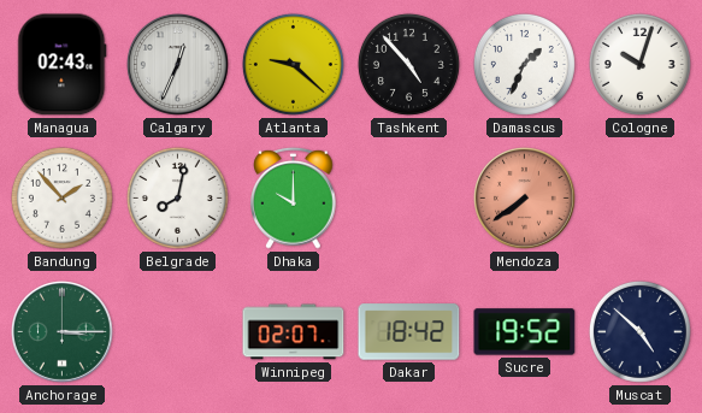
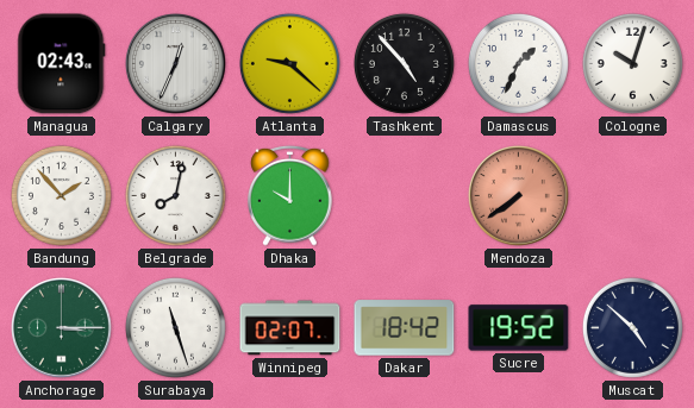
Surabaya: none -> 11:27
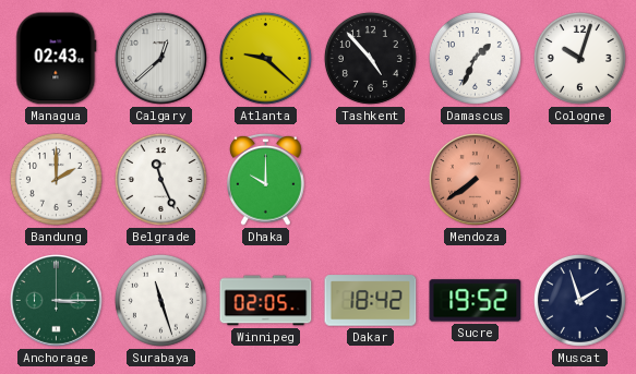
Calgary: 12:34 -> 12:38
Bandung: 1:53 -> 2:00
Belgrade: 8:02 -> 11:26
Winnipeg: 02:07 -> 02:05
Muscat: 4:52 -> 1:57
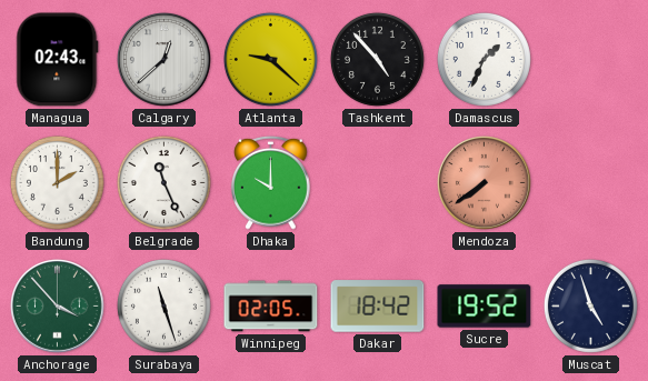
Cologne: 10:03 -> none
Anchorage: 3:15 -> 3:53
Muscat: 1:57 -> 4:57
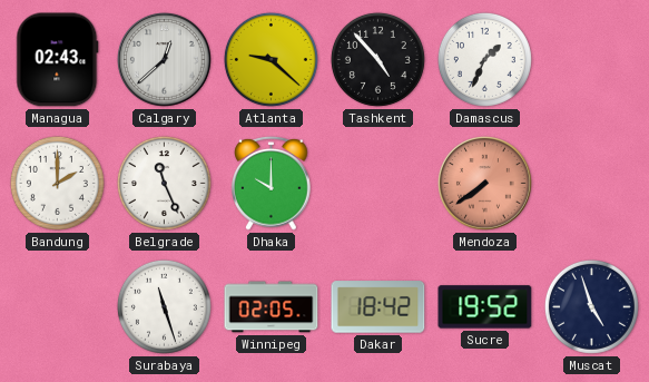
Anchorage: 3:53 -> none
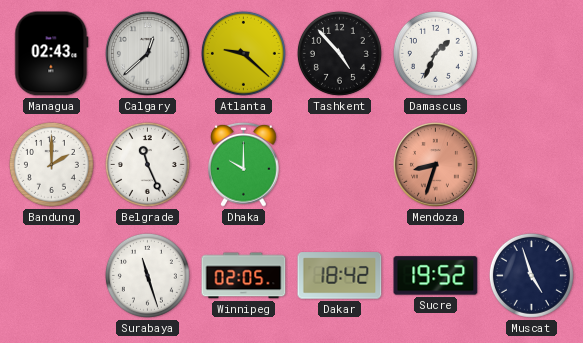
Mendoza: 7:39 -> 8:33
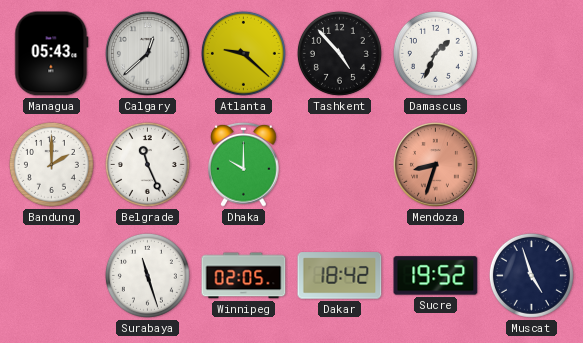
Managua: 02:43 -> 05:43
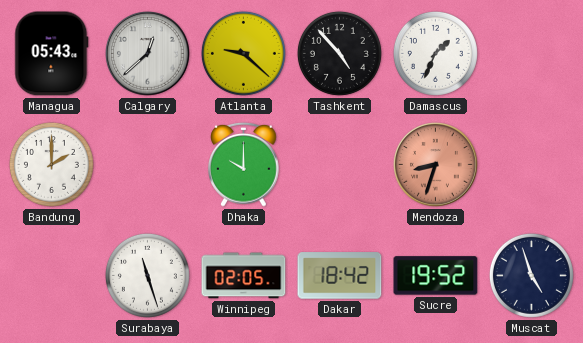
Belgrade: 11:26 -> none
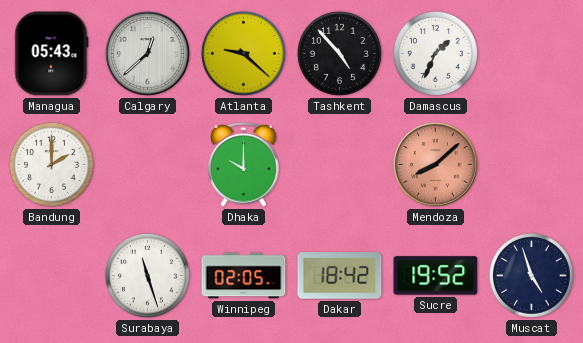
Mendoza: 8:33 -> 8:08
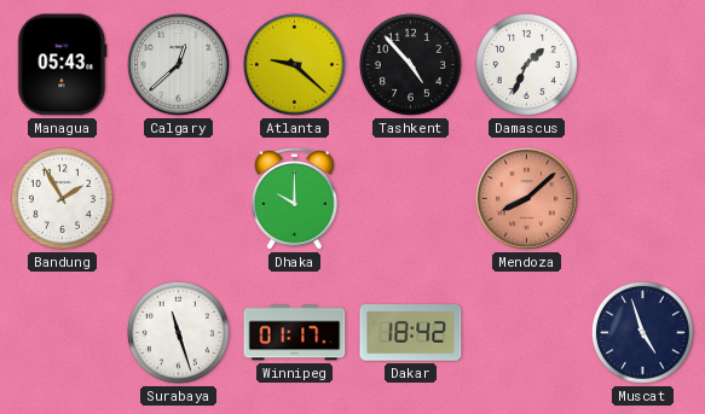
Bandung: 2:00 -> 1:55
Winnipeg: 02:05 -> 01:17
Sucre: 19:52 -> none
